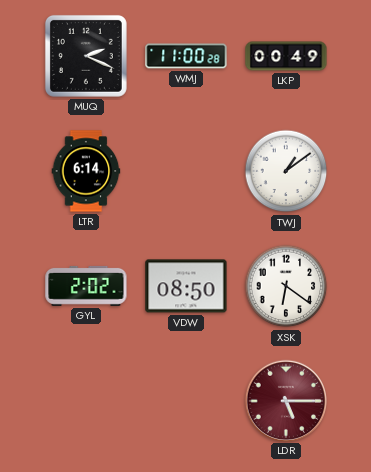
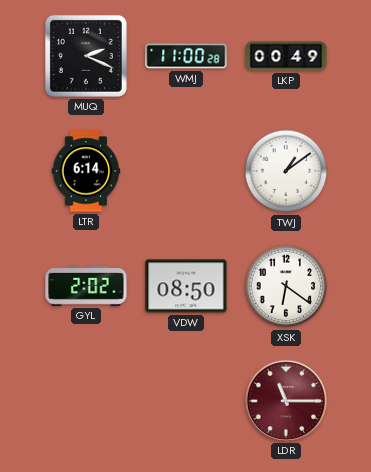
LDR: 5:15 -> 11:15
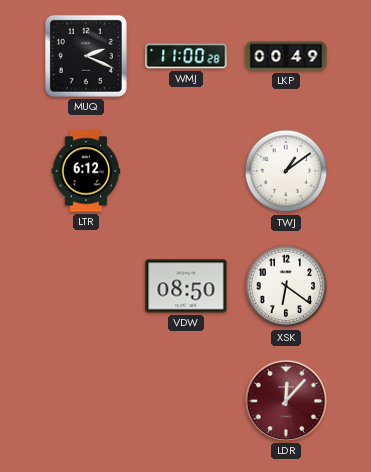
LTR: 6:14 -> 6:12
GYL: 2:02 -> none
LDR: 11:15 -> 12:07
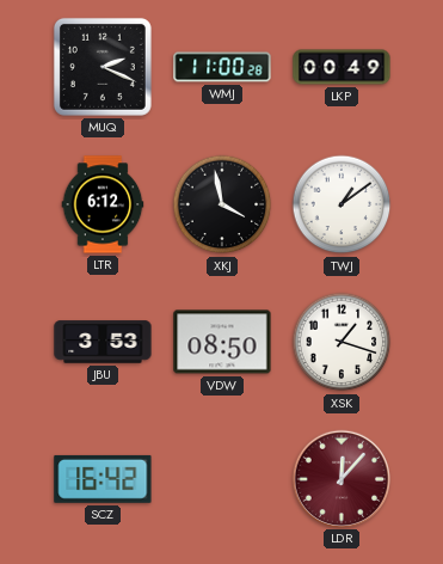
XKJ: none -> 3:58
JBU: none -> 3:53
XSK: 6:21 -> 1:18
SCZ: none -> 16:42
